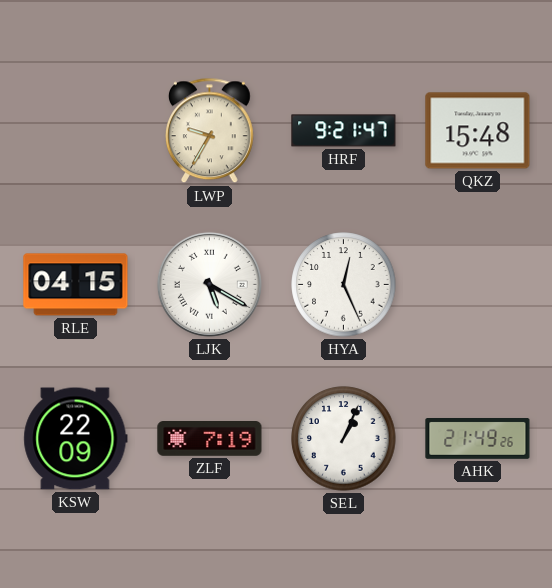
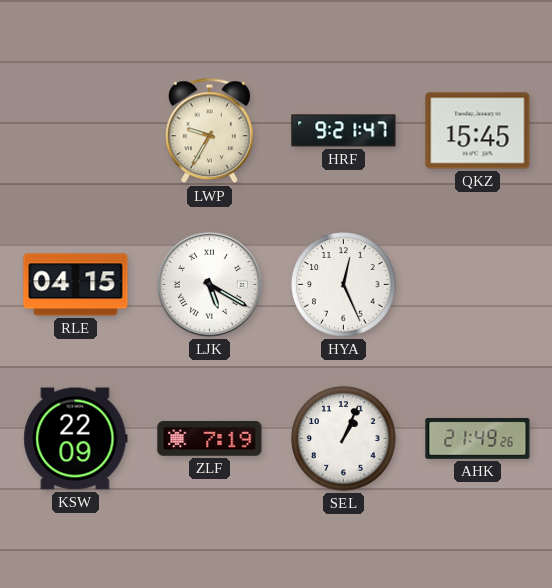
QKZ: 15:48 -> 15:45
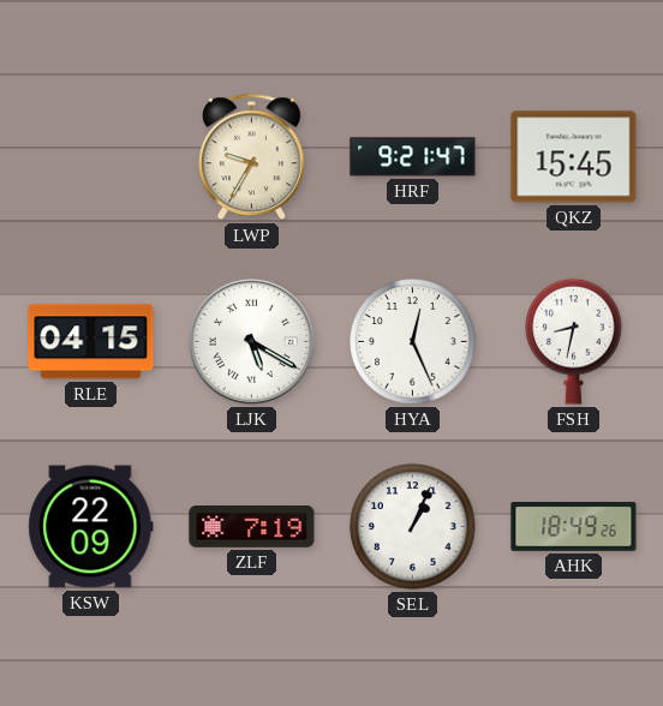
FSH: none -> 8:32
AHK: 21:49 -> 18:49
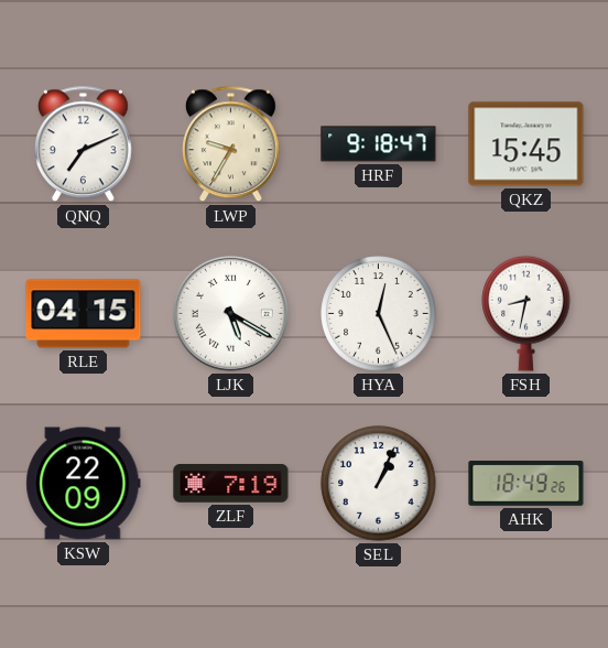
QNQ: none -> 7:11
HRF: 9:21 -> 9:18
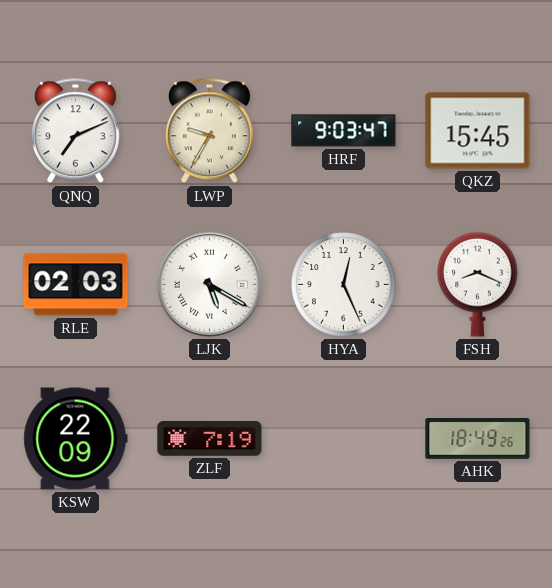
HRF: 9:18 -> 9:03
RLE: 04:15 -> 02:03
FSH: 8:32 -> 8:19
SEL: 1:04 -> none
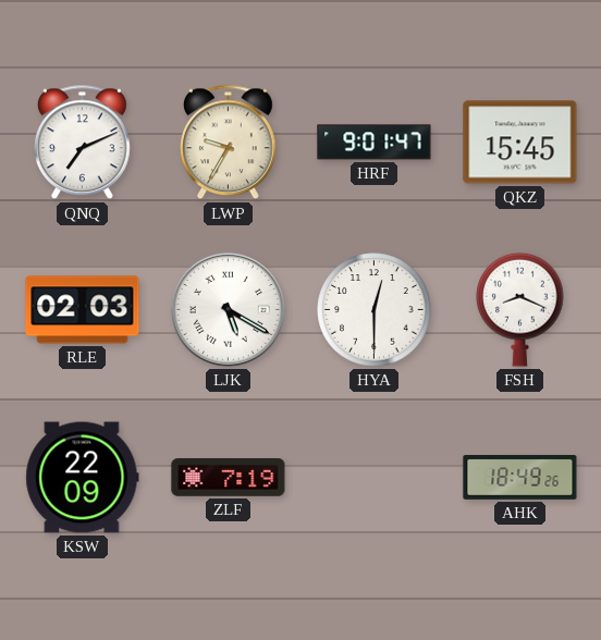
HRF: 9:03 -> 9:01
HYA: 12:26 -> 12:30
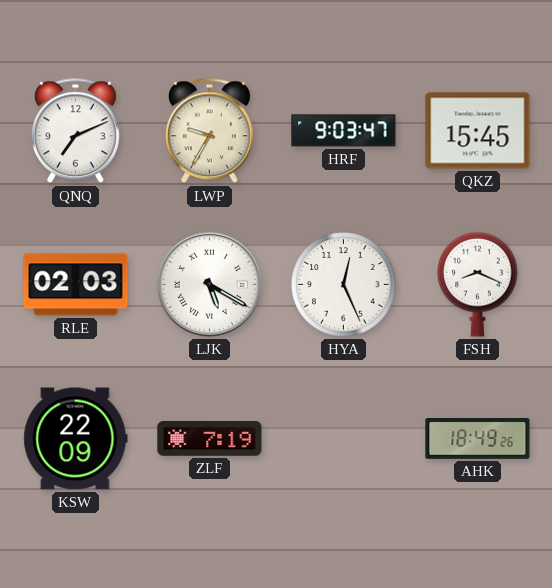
HRF: 9:01 -> 9:03
HYA: 12:30 -> 12:26
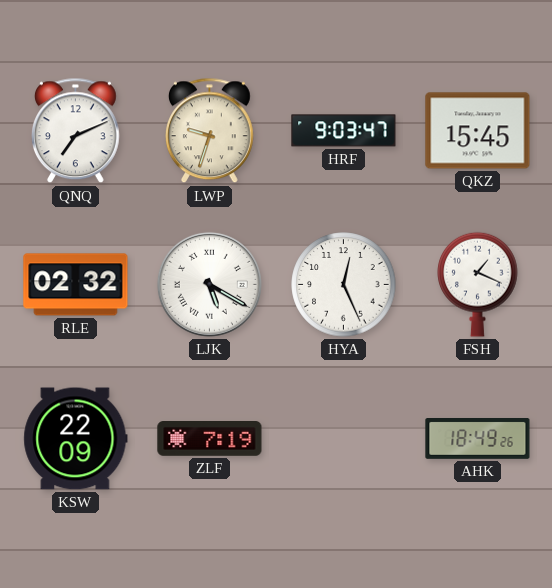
LWP: 9:35 -> 9:33
RLE: 02:03 -> 02:32
FSH: 8:19 -> 1:19
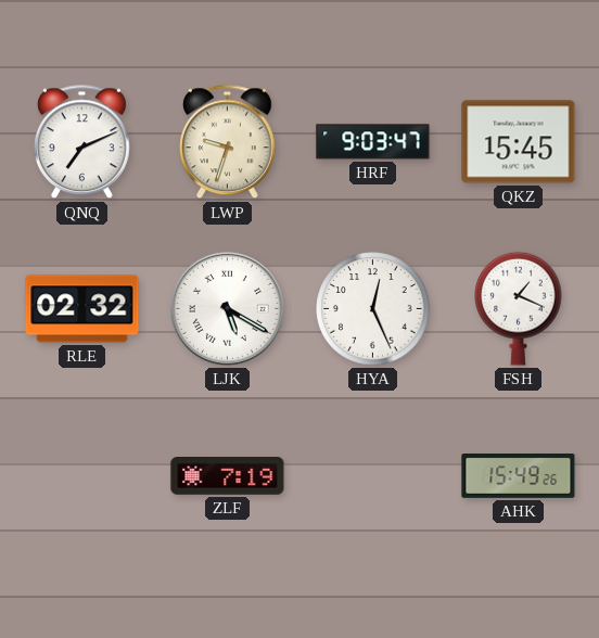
KSW: 22:09 -> none
AHK: 18:49 -> 15:49
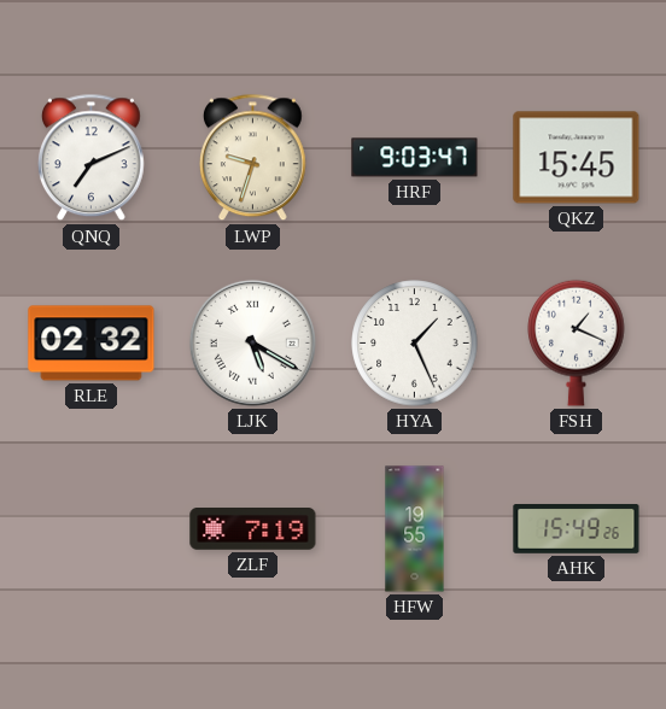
HYA: 12:26 -> 1:26
HFW: none -> 19:55
